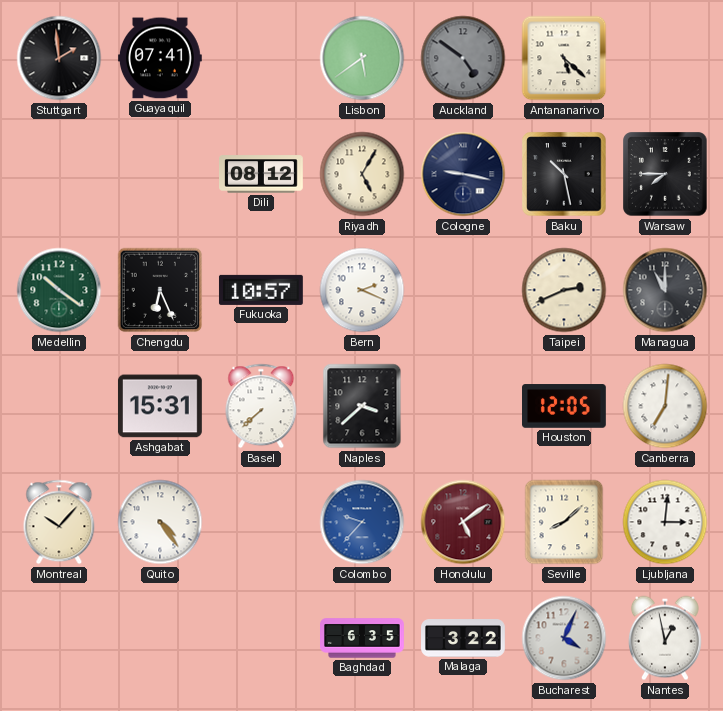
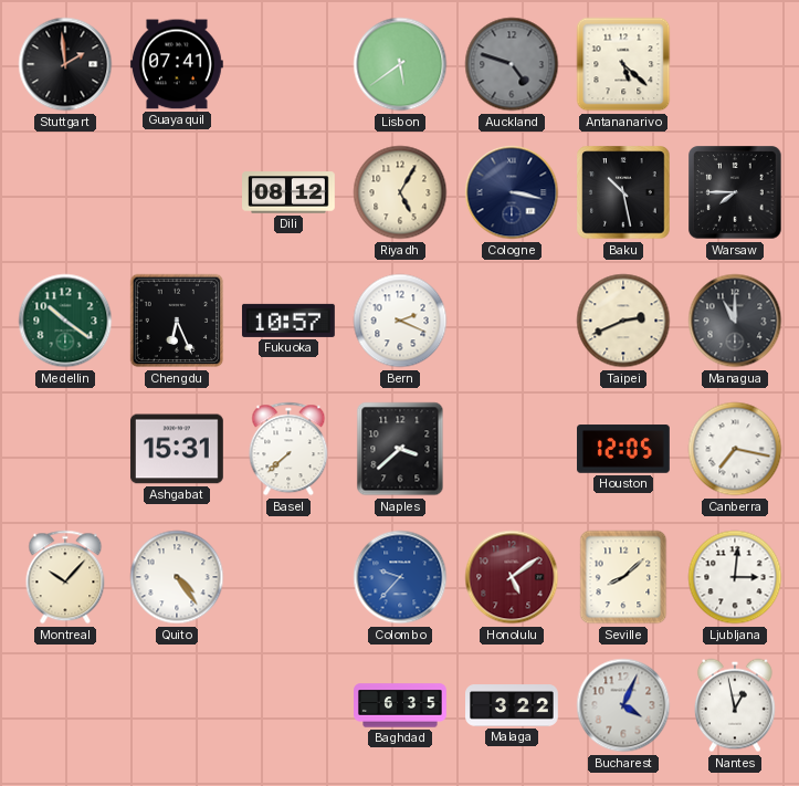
Auckland: 4:51 -> 4:48
Cologne: 9:17 -> 3:17
Canberra: 7:01 -> 7:17
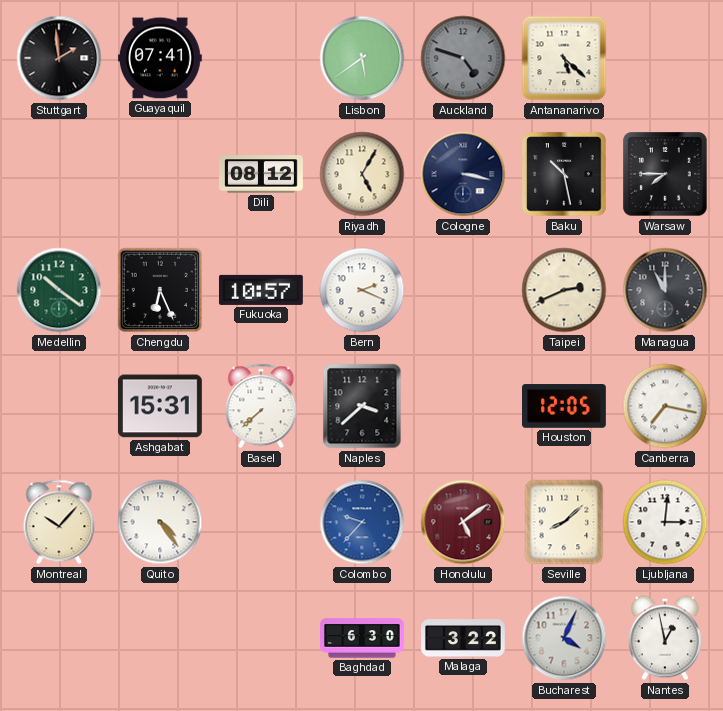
Baghdad: 6:35 -> 6:30
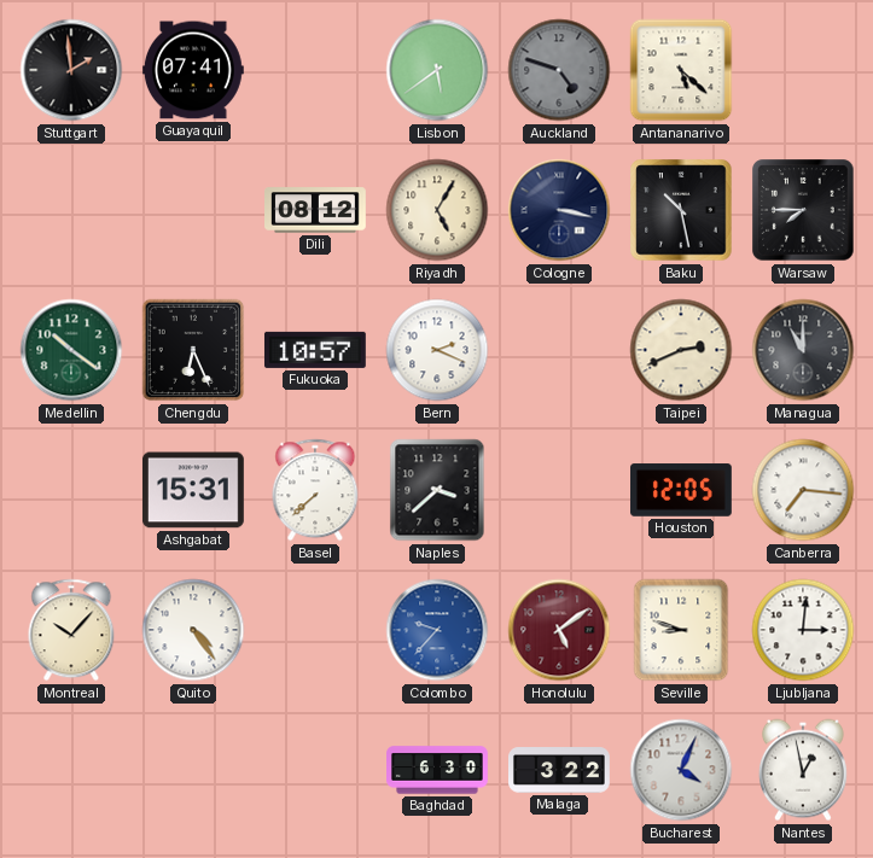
Canberra: 7:17 -> 7:16
Seville: 8:08 -> 8:48
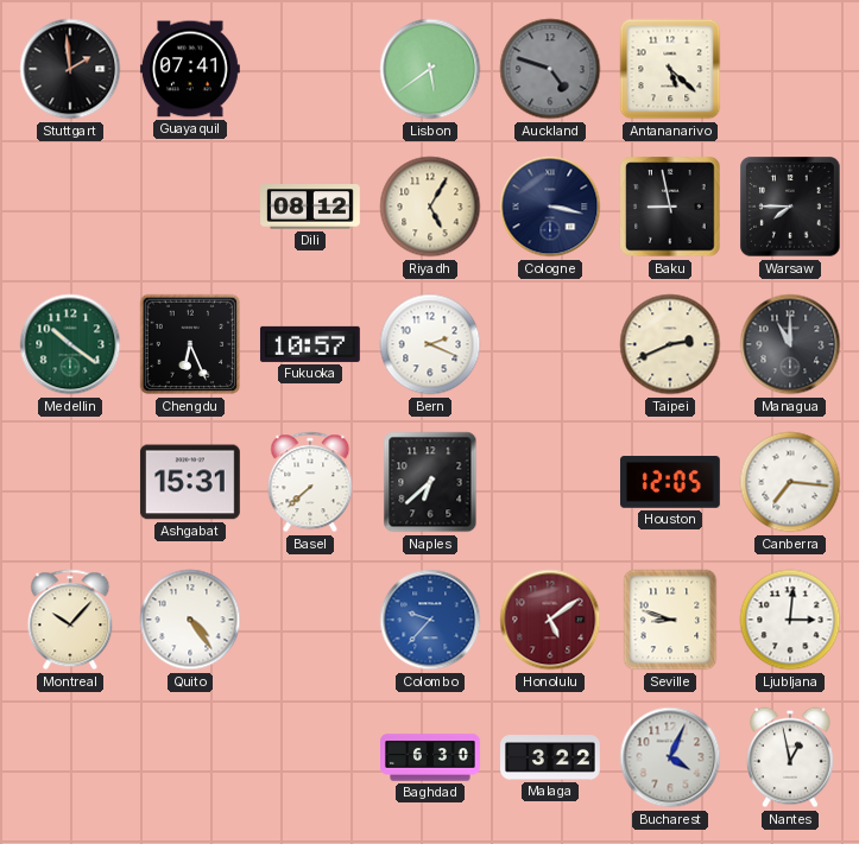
Baku: 10:28 -> 8:58
Naples: 3:38 -> 6:38
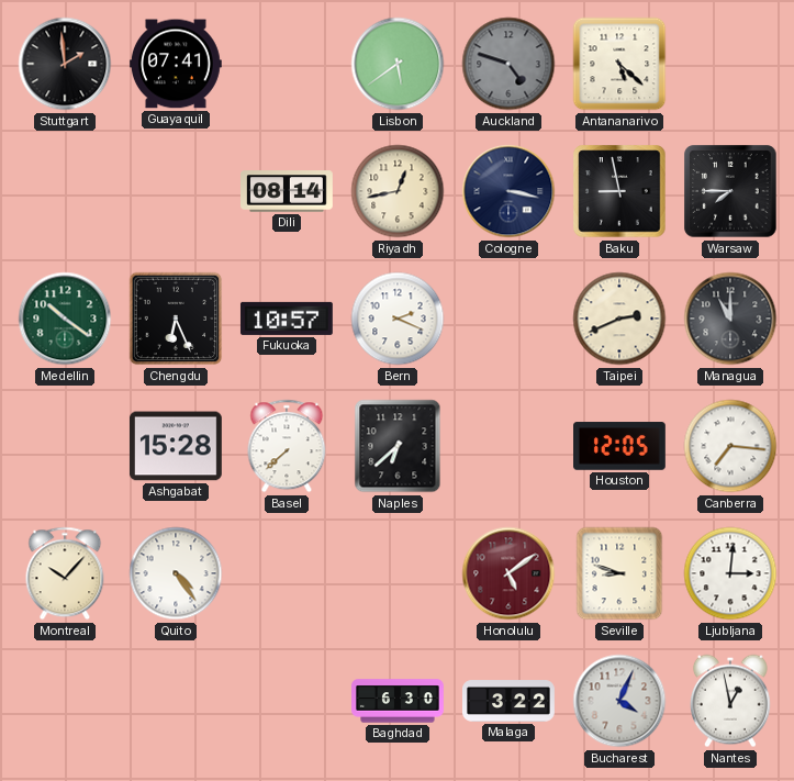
Dili: 08:12 -> 08:14
Riyadh: 5:05 -> 12:43
Ashgabat: 15:31 -> 15:28
Colombo: 9:37 -> none
